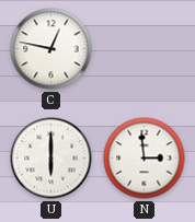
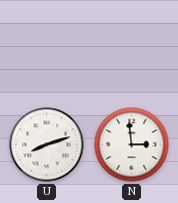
C: 12:47 -> none
U: 6:00 -> 8:12
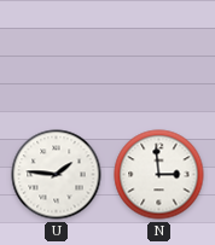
U: 8:12 -> 1:46
